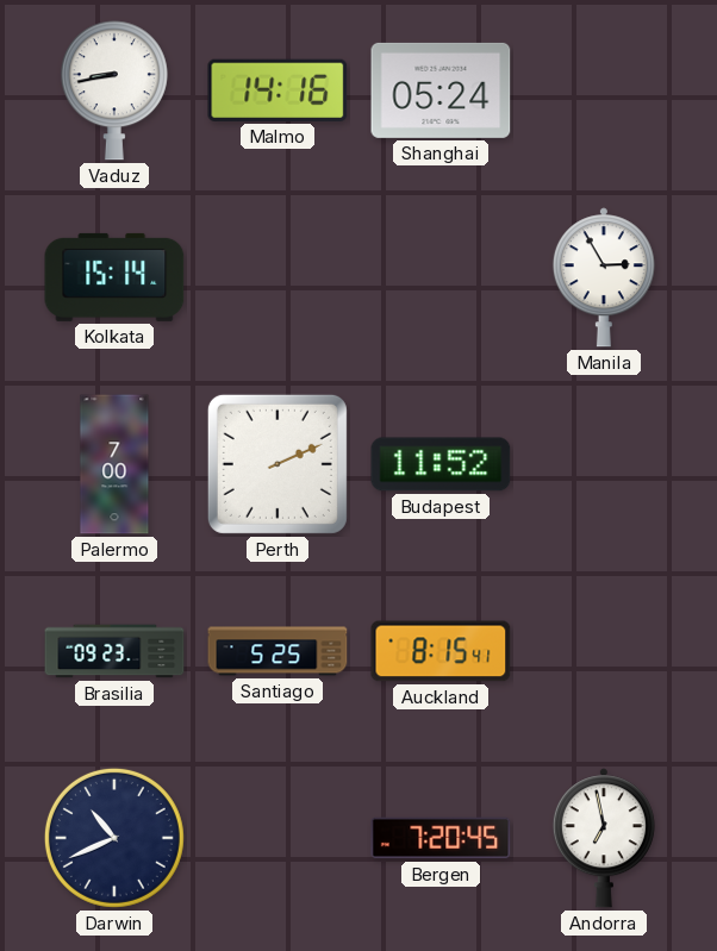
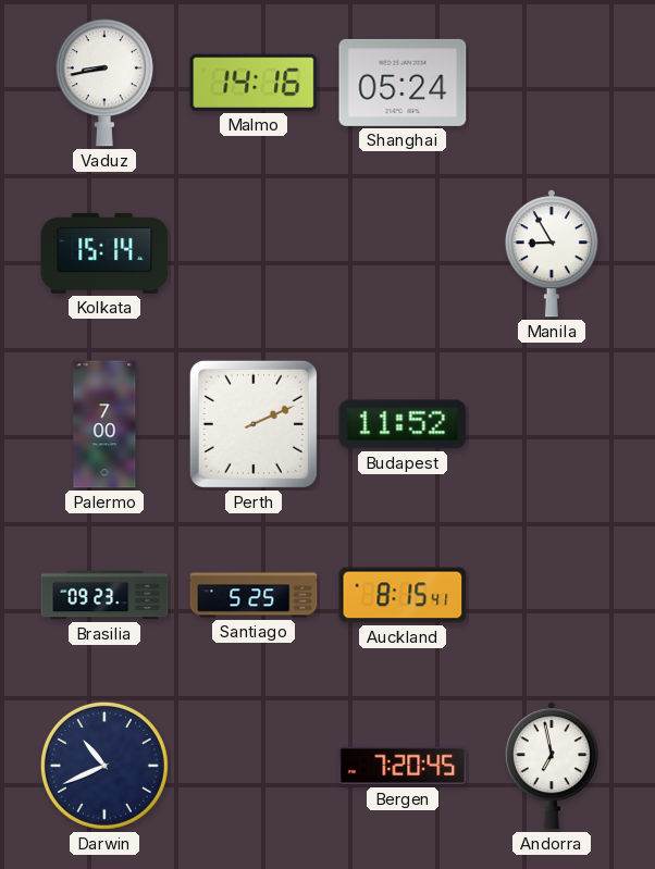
Manila: 2:55 -> 8:55
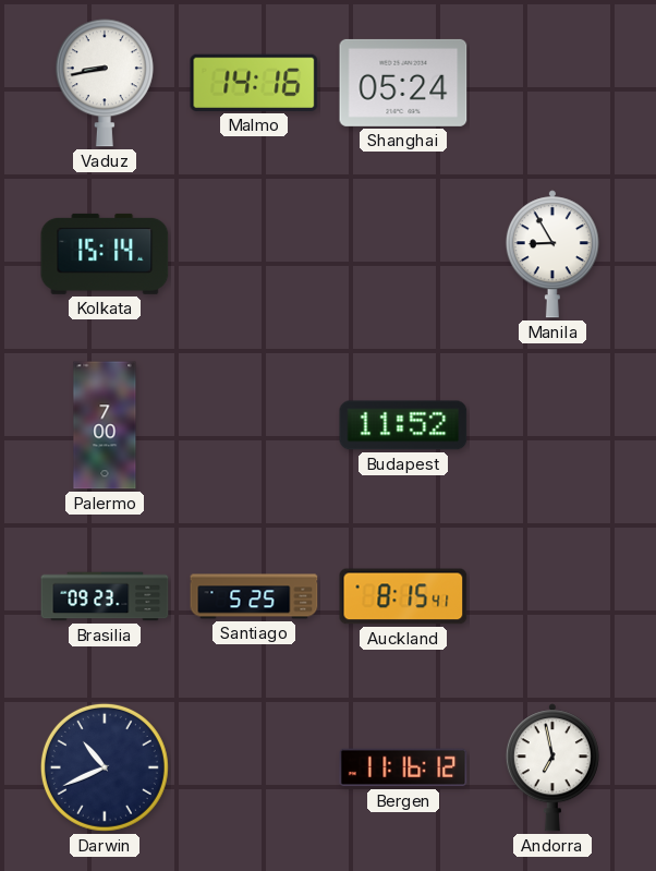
Perth: 2:11 -> none
Bergen: 7:20 -> 11:16
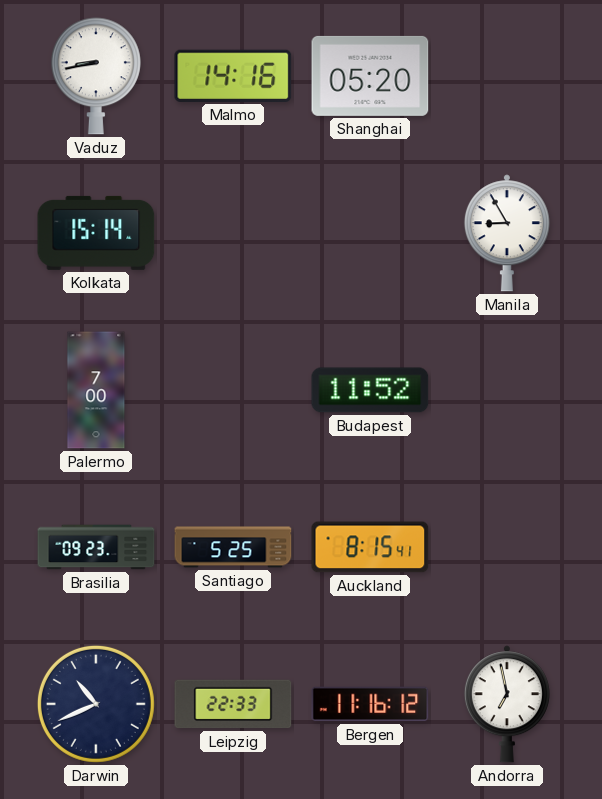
Shanghai: 05:24 -> 05:20
Leipzig: none -> 22:33
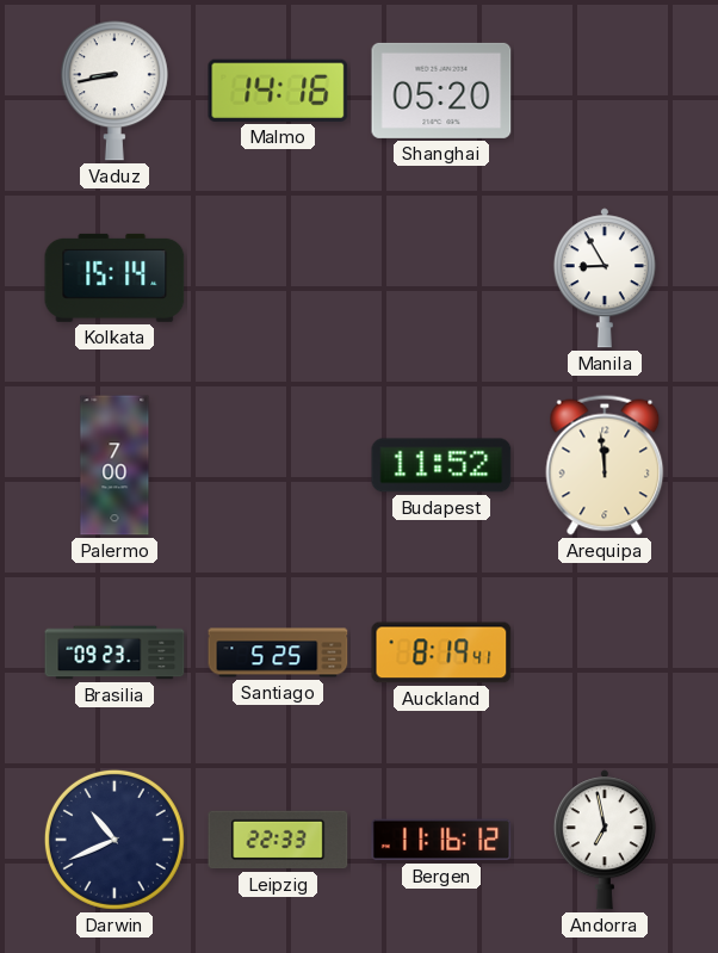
Arequipa: none -> 11:59
Auckland: 8:15 -> 8:19
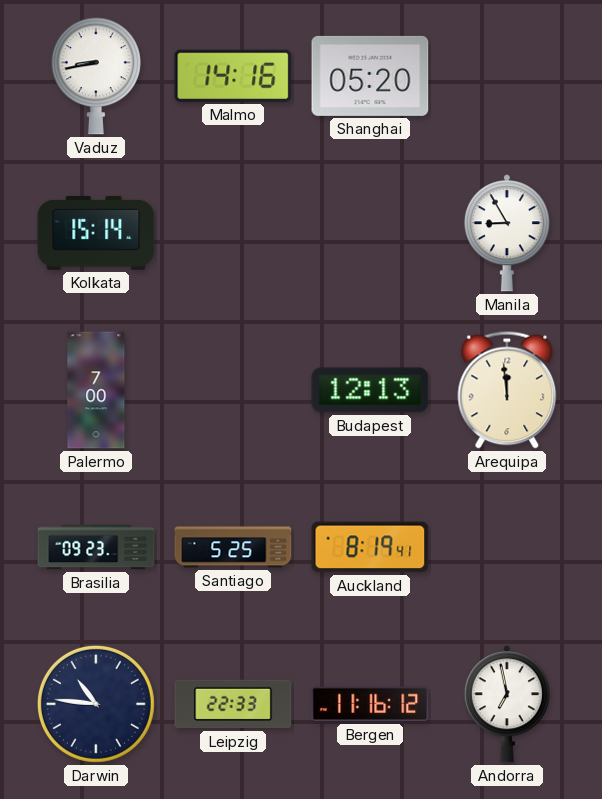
Budapest: 11:52 -> 12:13
Darwin: 10:41 -> 10:46
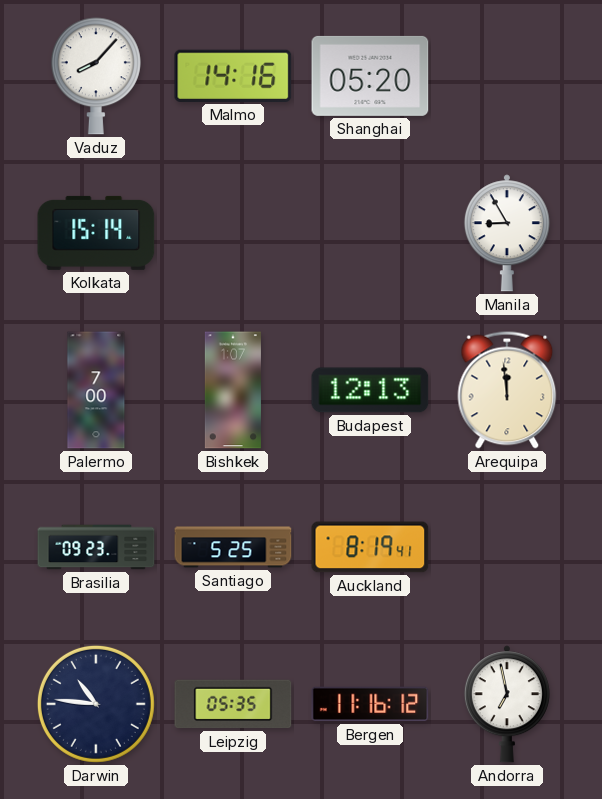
Vaduz: 8:43 -> 8:07
Bishkek: none -> 1:07
Leipzig: 22:33 -> 05:35
